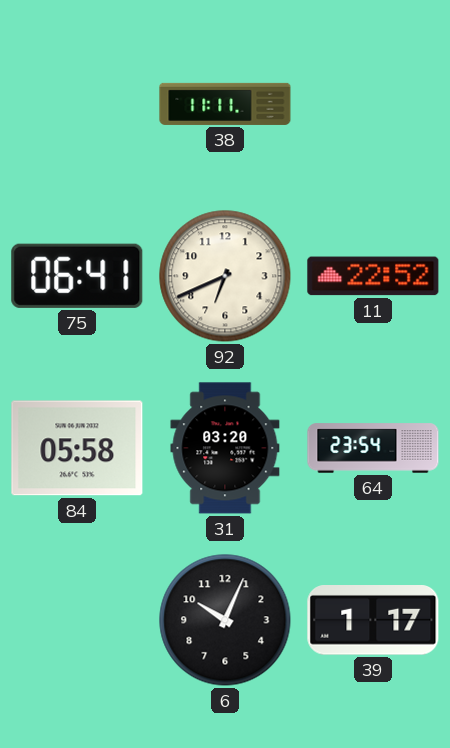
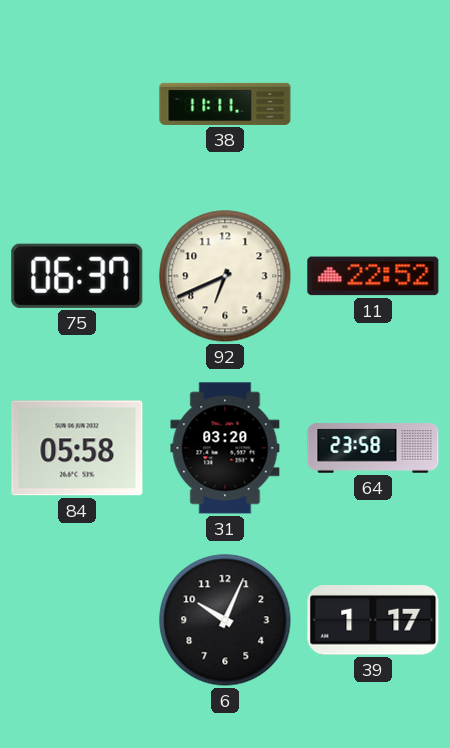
75: 06:41 -> 06:37
64: 23:54 -> 23:58
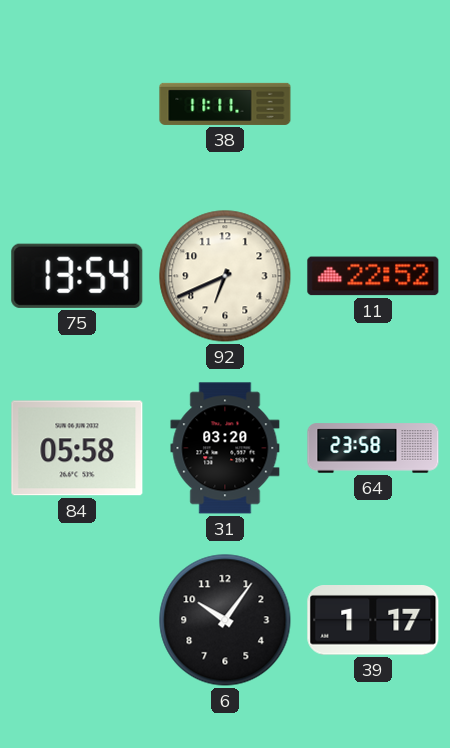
75: 06:37 -> 13:54
6: 10:04 -> 10:06
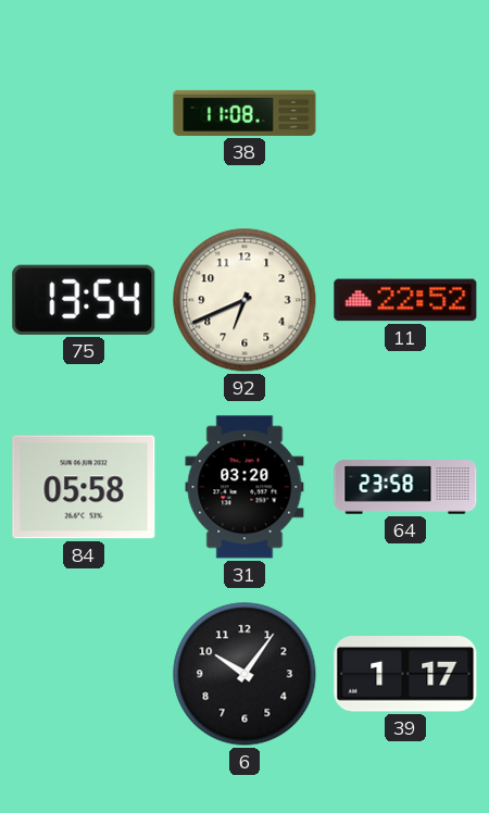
38: 11:11 -> 11:08
